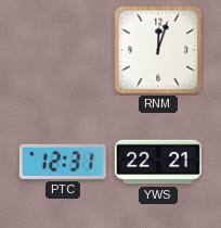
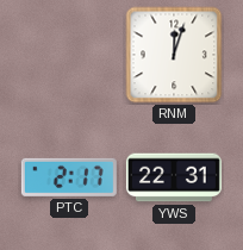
PTC: 12:31 -> 2:17
YWS: 22:21 -> 22:31
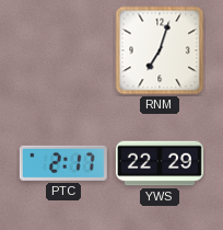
RNM: 12:03 -> 7:03
YWS: 22:31 -> 22:29
